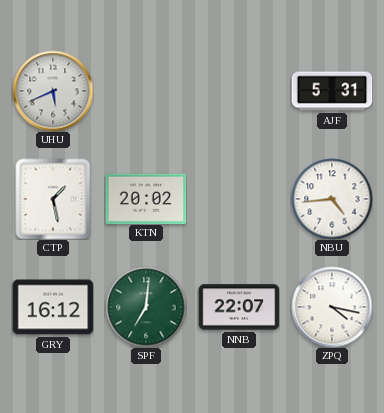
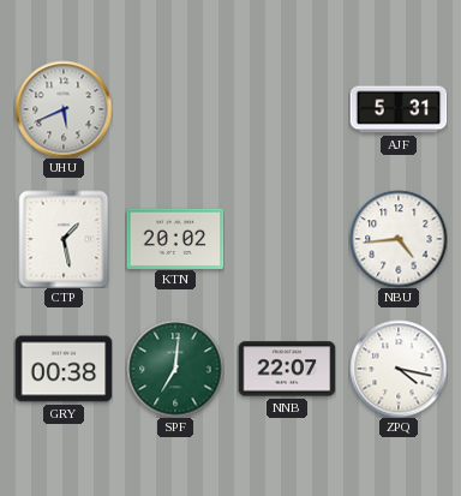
GRY: 16:12 -> 00:38
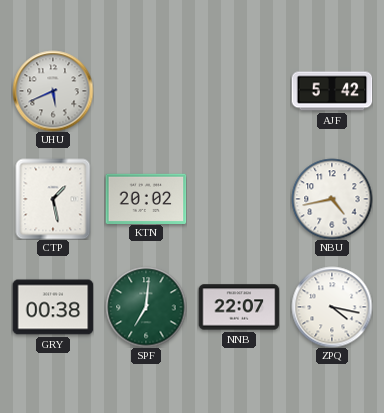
AJF: 5:31 -> 5:42
NBU: 4:44 -> 4:43
